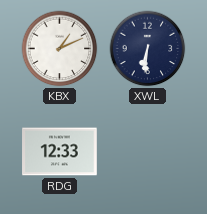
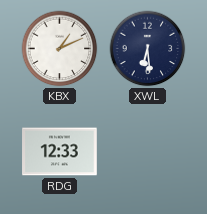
XWL: 6:31 -> 6:29
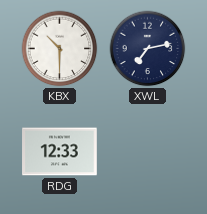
KBX: 1:11 -> 10:30
XWL: 6:29 -> 7:13
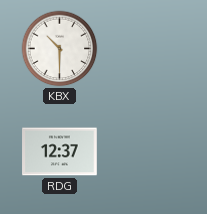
XWL: 7:13 -> none
RDG: 12:33 -> 12:37
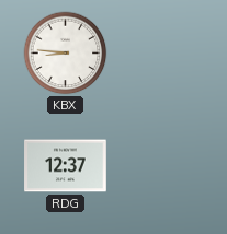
KBX: 10:30 -> 8:46
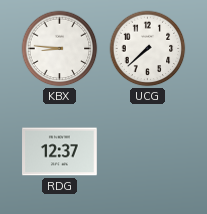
UCG: none -> 7:38
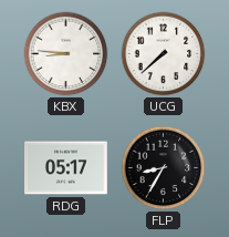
RDG: 12:37 -> 05:17
FLP: none -> 8:35
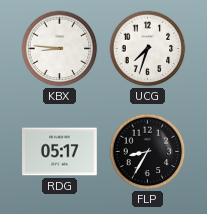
UCG: 7:38 -> 7:33
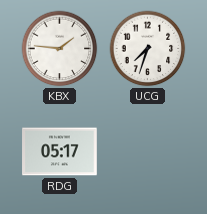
KBX: 8:46 -> 1:46
FLP: 8:35 -> none
